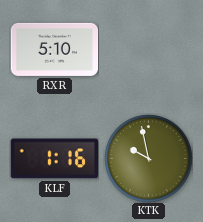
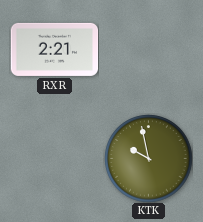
RXR: 5:10 -> 2:21
KLF: 1:16 -> none
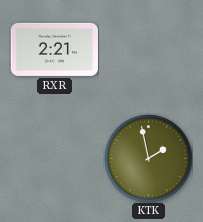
KTK: 9:58 -> 1:58
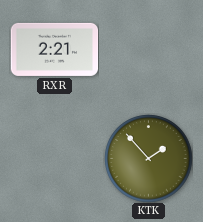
KTK: 1:58 -> 1:53
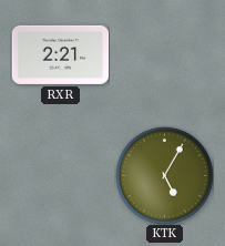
KTK: 1:53 -> 5:05
